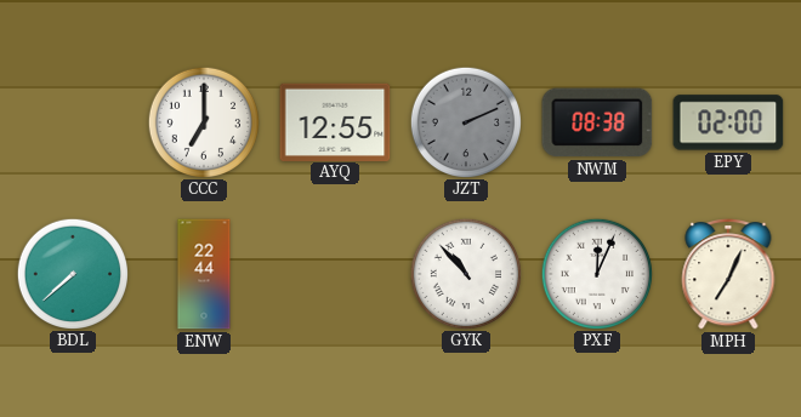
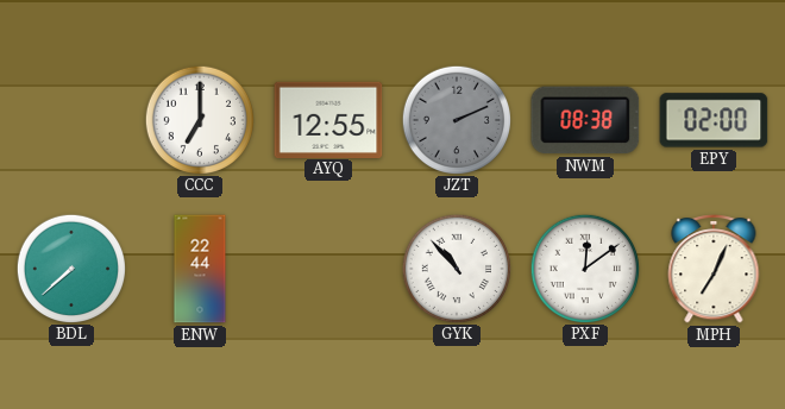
PXF: 12:04 -> 12:09
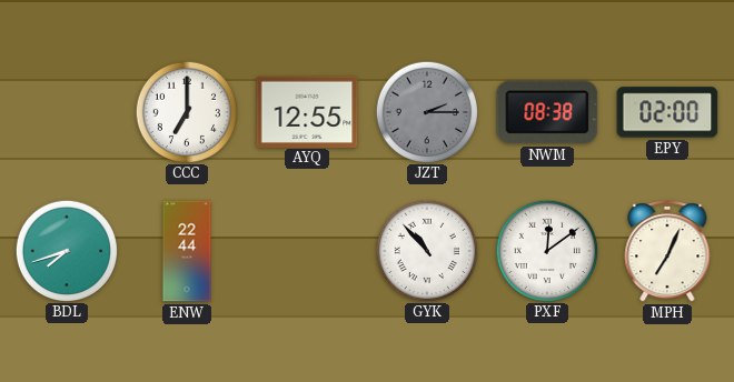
JZT: 2:11 -> 2:15
BDL: 7:38 -> 7:42
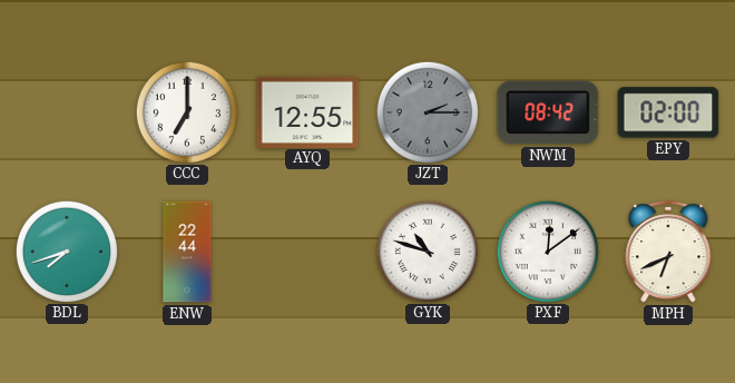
NWM: 08:38 -> 08:42
GYK: 10:53 -> 10:48
MPH: 7:04 -> 6:41
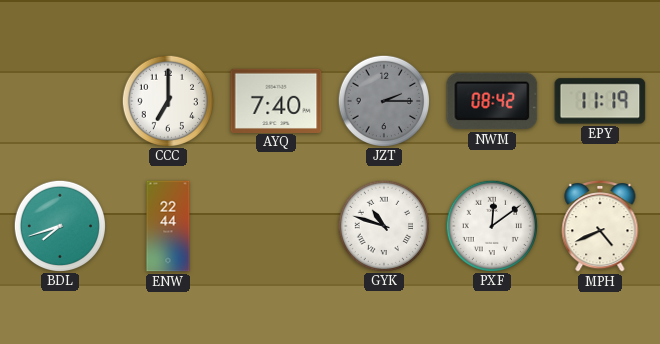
AYQ: 12:55 -> 7:40
EPY: 02:00 -> 11:19
MPH: 6:41 -> 4:41
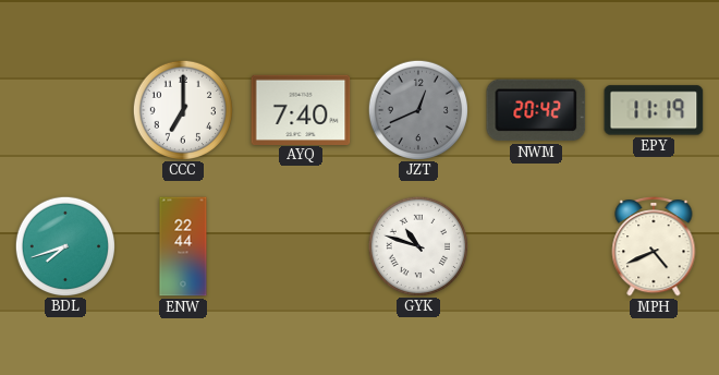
JZT: 2:15 -> 12:41
NWM: 08:42 -> 20:42
PXF: 12:09 -> none
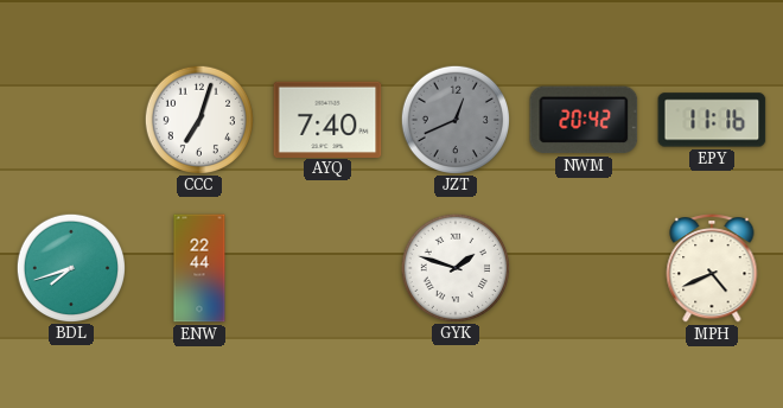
CCC: 7:00 -> 7:03
EPY: 11:19 -> 11:16
GYK: 10:48 -> 1:48
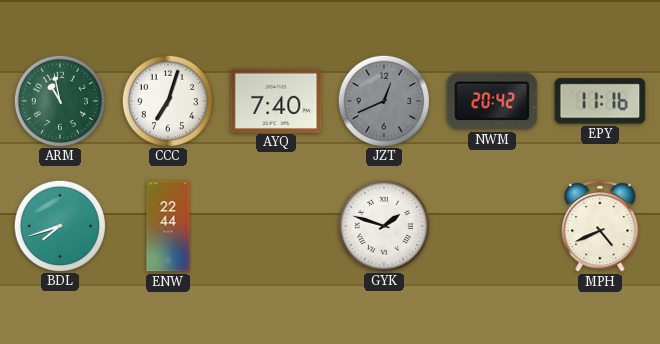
ARM: none -> 10:58
